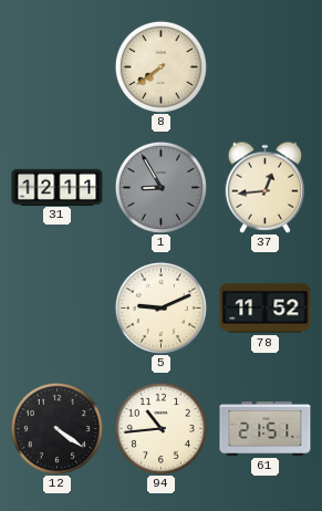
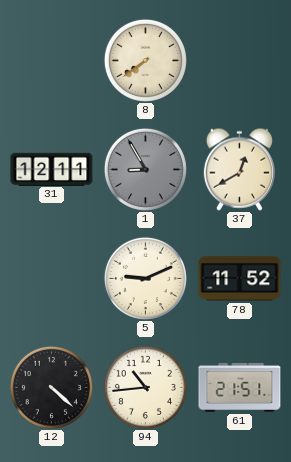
37: 12:44 -> 12:40
12: 4:21 -> 4:22
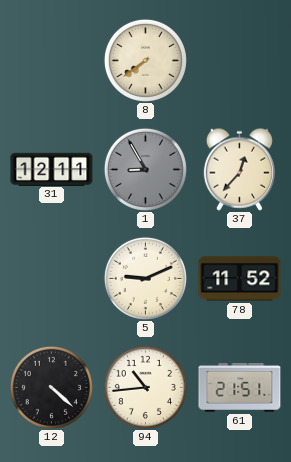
37: 12:40 -> 12:37
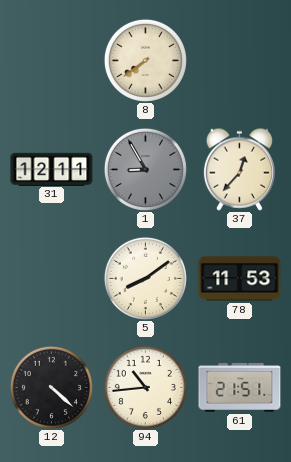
5: 9:11 -> 8:09
78: 11:52 -> 11:53
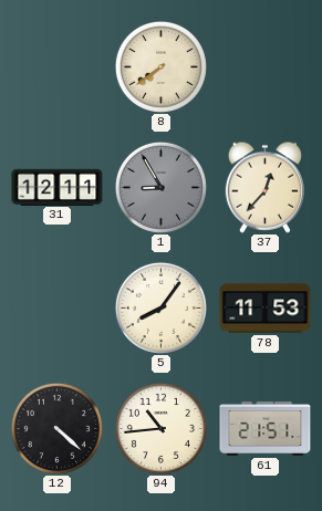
5: 8:09 -> 8:06
